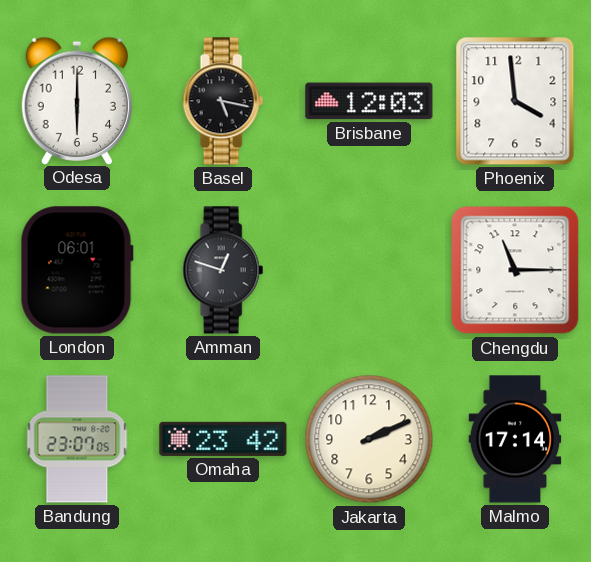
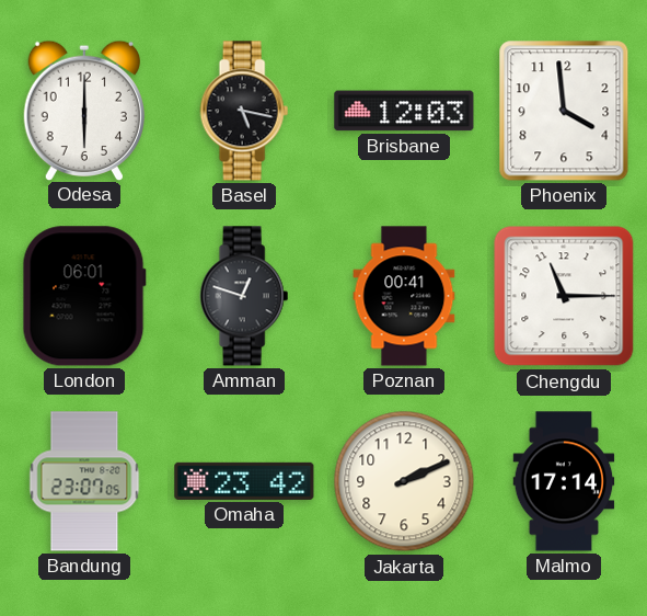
Poznan: none -> 00:41
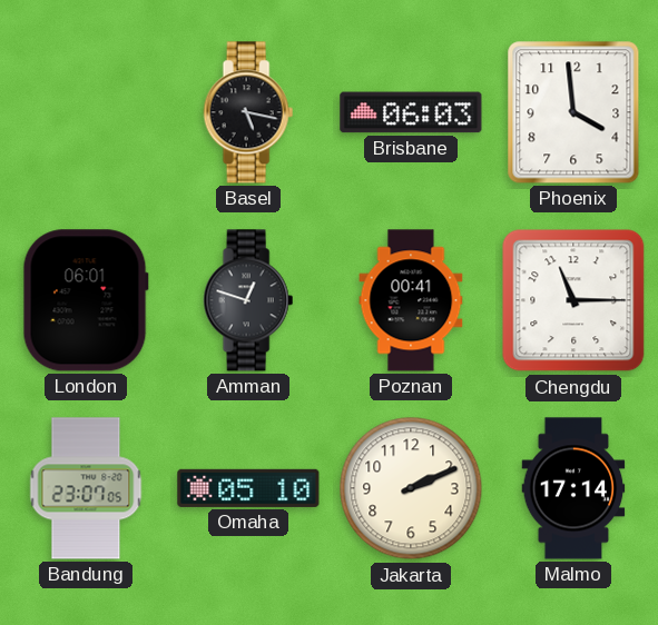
Odesa: 6:00 -> none
Brisbane: 12:03 -> 06:03
Omaha: 23:42 -> 05:10
